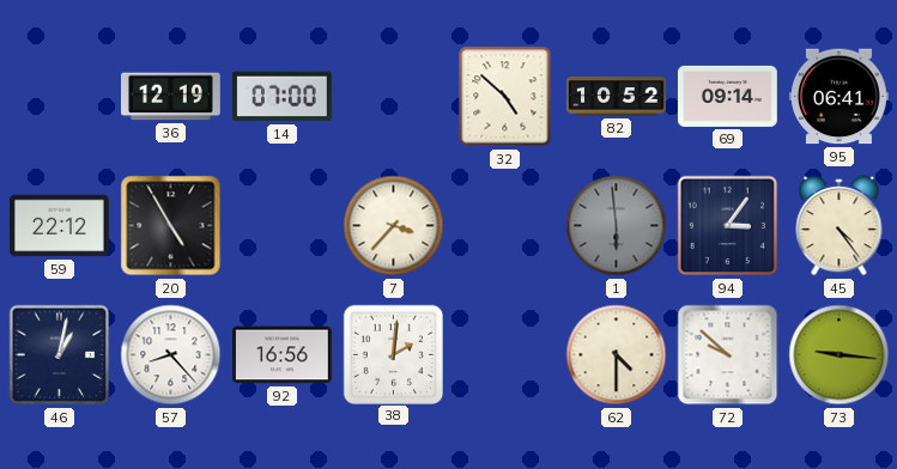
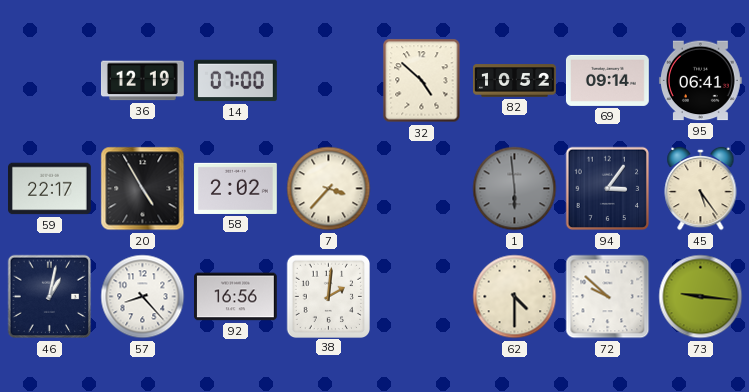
59: 22:12 -> 22:17
58: none -> 2:02
45: 4:24 -> 5:24
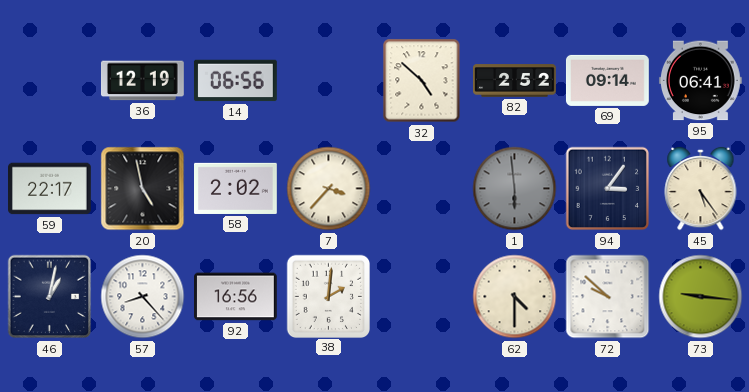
14: 07:00 -> 06:56
82: 10:52 -> 2:52
20: 4:55 -> 4:58
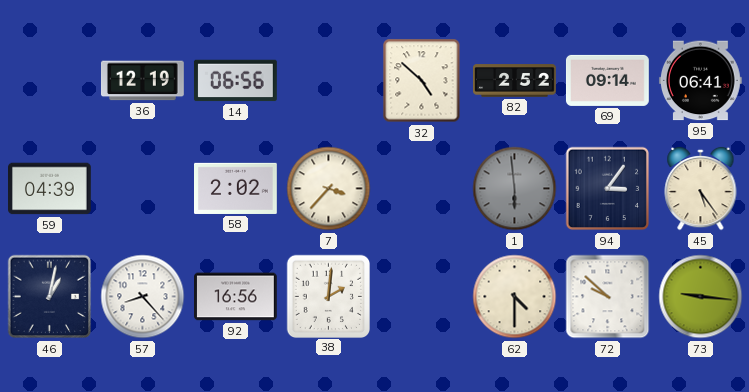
59: 22:17 -> 04:39
20: 4:58 -> none
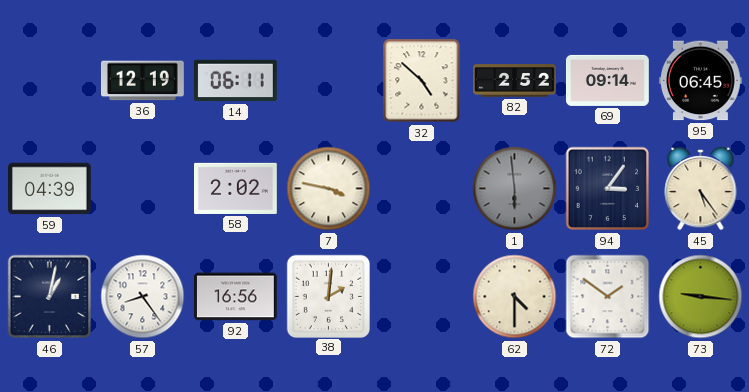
14: 06:56 -> 06:11
95: 06:41 -> 06:45
7: 3:37 -> 3:47
57: 8:23 -> 8:24
72: 9:52 -> 1:51
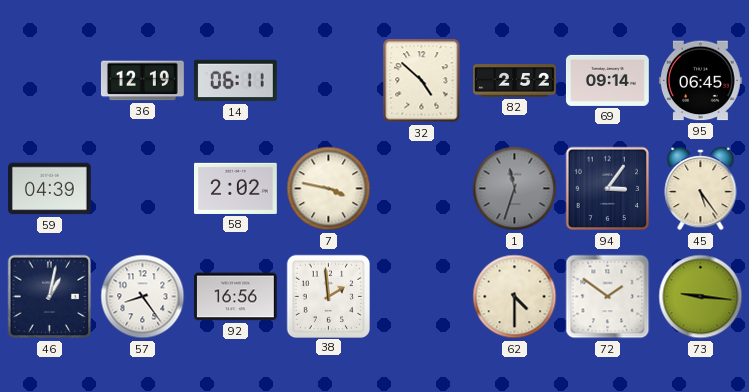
1: 5:59 -> 11:33
38: 2:01 -> 1:59
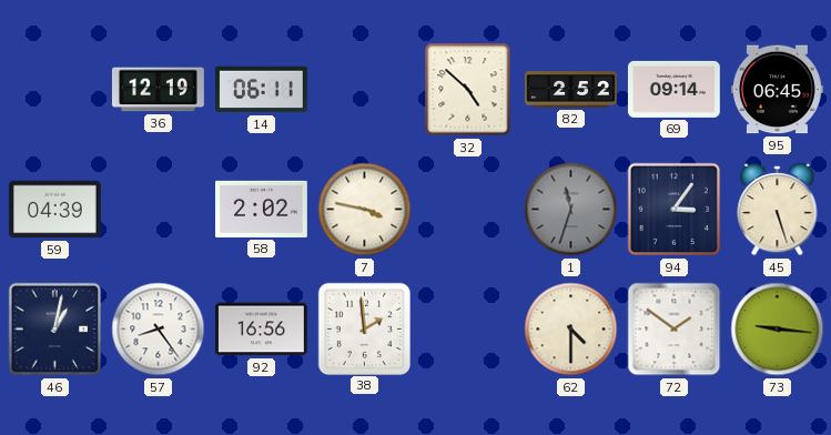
45: 5:24 -> 5:27
